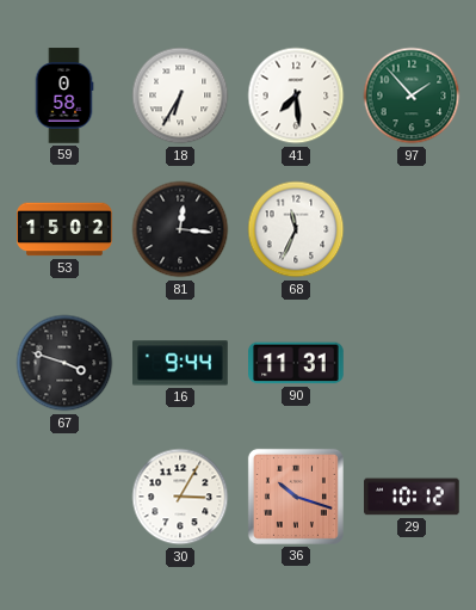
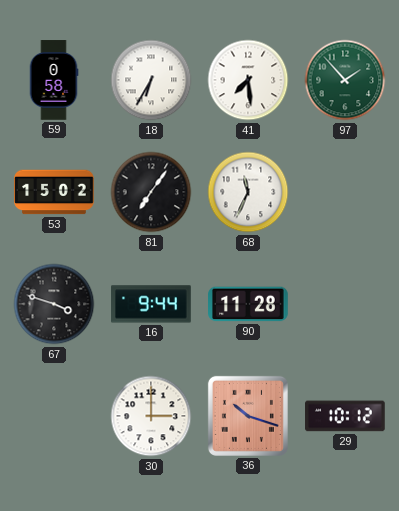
81: 12:16 -> 7:06
90: 11:31 -> 11:28
30: 3:05 -> 3:00
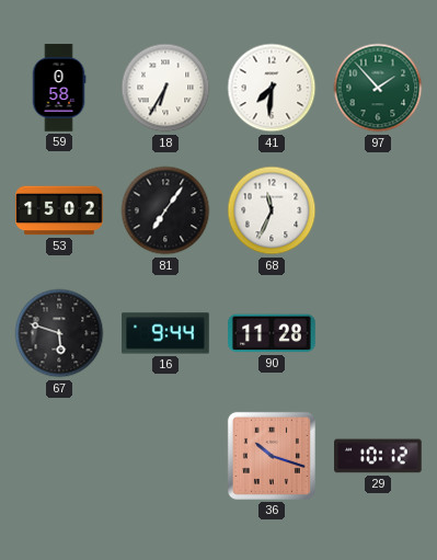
41: 7:29 -> 7:31
67: 3:48 -> 5:48
30: 3:00 -> none
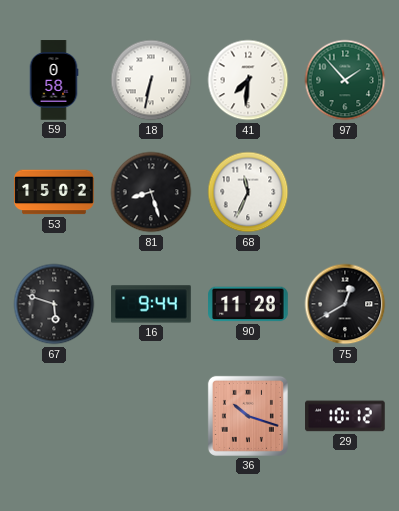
18: 6:35 -> 6:32
81: 7:06 -> 8:27
75: none -> 12:40
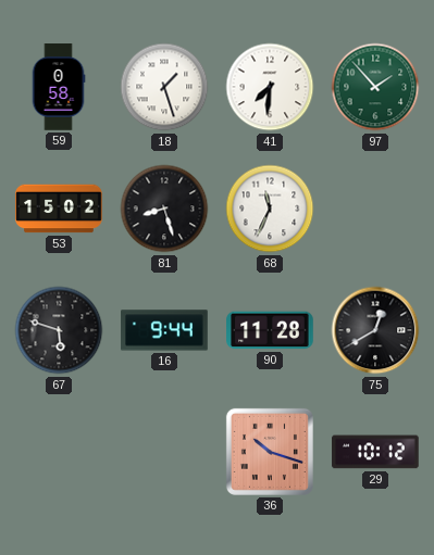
18: 6:32 -> 1:27
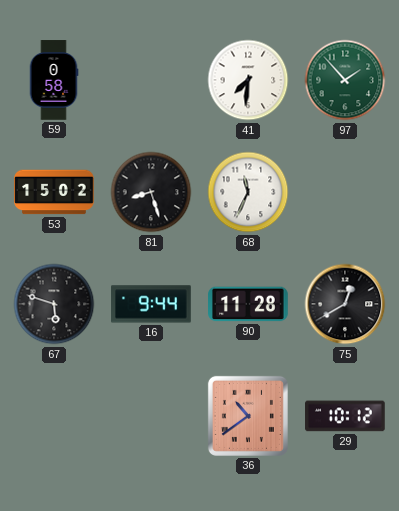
18: 1:27 -> none
36: 10:18 -> 10:39
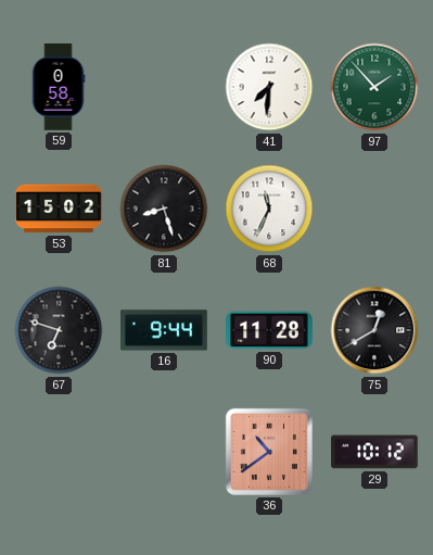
67: 5:48 -> 6:48
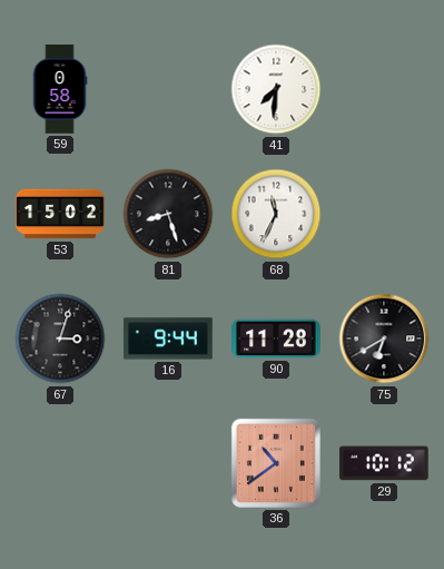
97: 1:53 -> none
67: 6:48 -> 3:03
75: 12:40 -> 6:40
